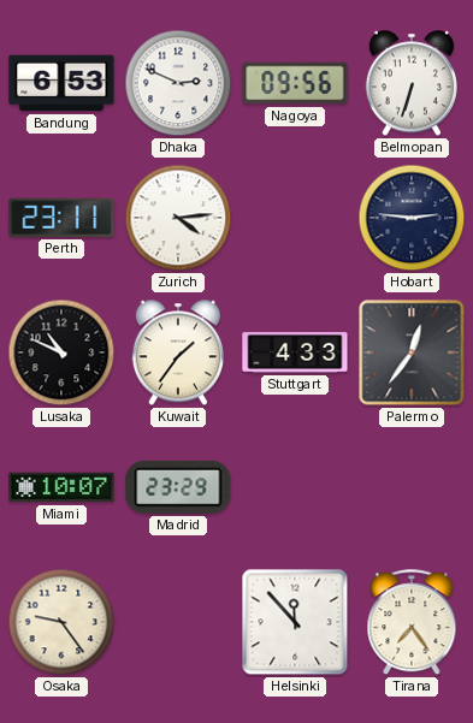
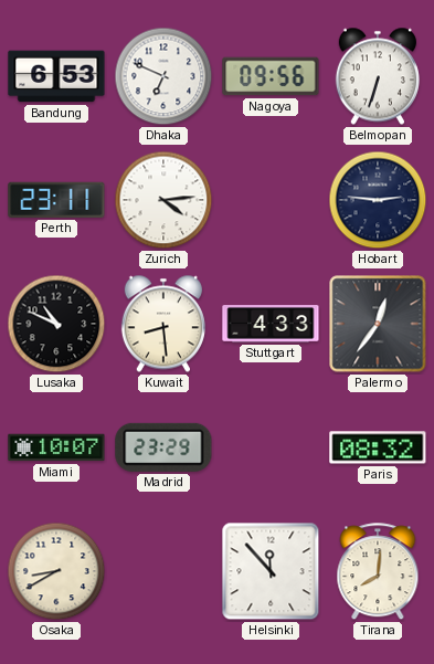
Dhaka: 2:49 -> 6:49
Kuwait: 1:36 -> 8:29
Paris: none -> 08:32
Osaka: 9:24 -> 8:40
Tirana: 7:24 -> 8:01
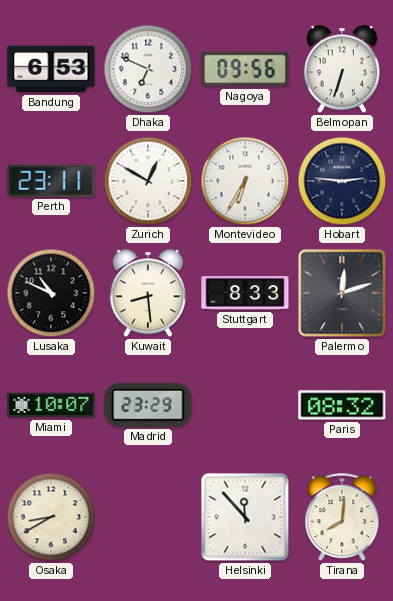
Zurich: 4:14 -> 12:50
Montevideo: none -> 6:35
Stuttgart: 4:33 -> 8:33
Palermo: 12:36 -> 12:12
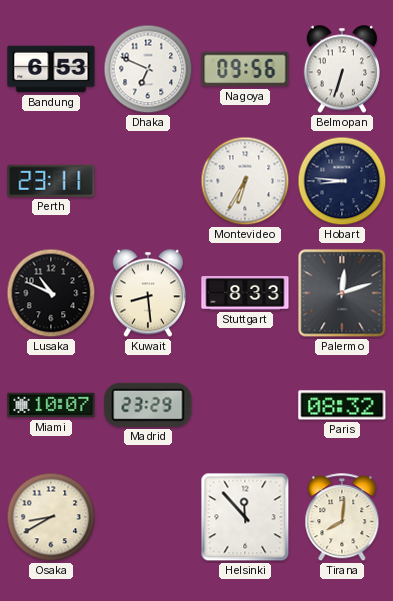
Zurich: 12:50 -> none
Hobart: 2:46 -> 8:46
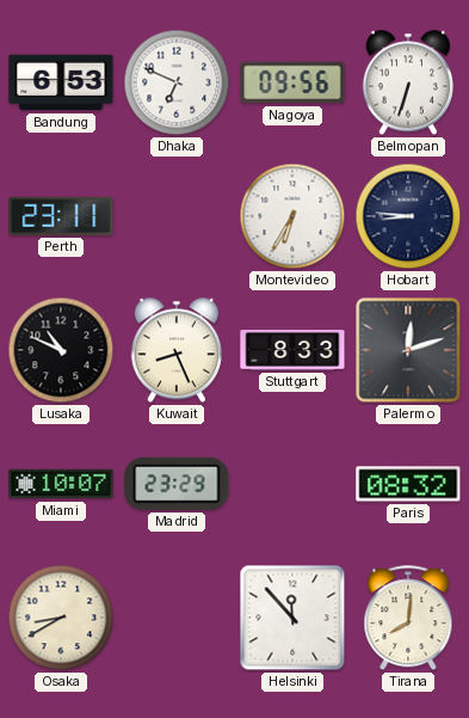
Kuwait: 8:29 -> 8:26
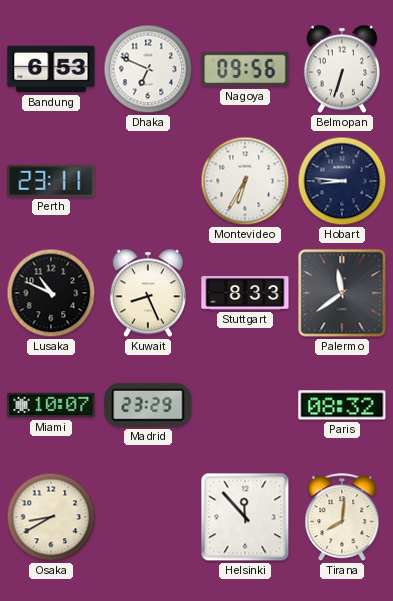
Palermo: 12:12 -> 11:39
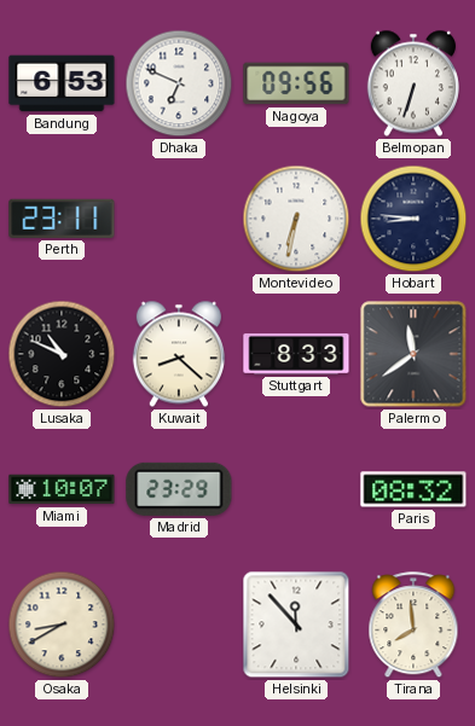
Montevideo: 6:35 -> 6:32
Kuwait: 8:26 -> 8:22
Tirana: 8:01 -> 7:59
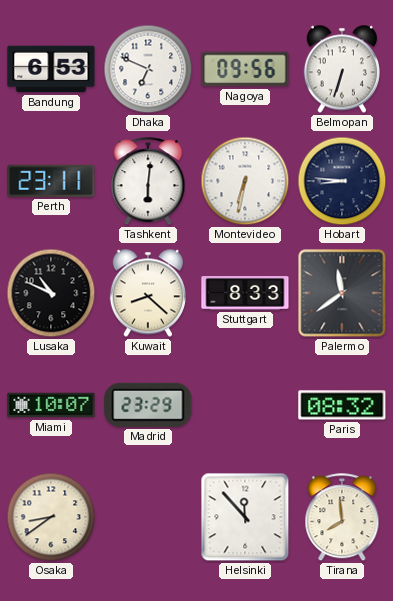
Tashkent: none -> 6:01
Osaka: 8:40 -> 8:39
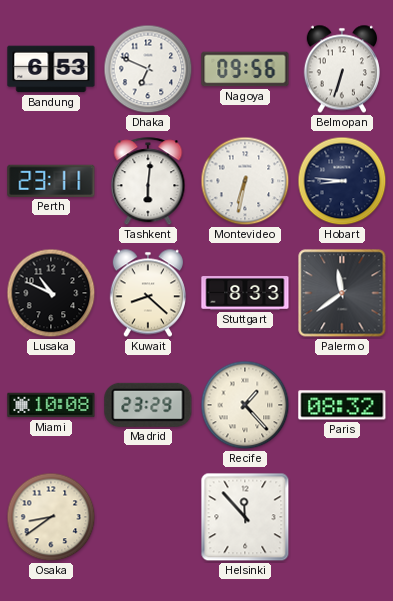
Miami: 10:07 -> 10:08
Recife: none -> 1:23
Tirana: 7:59 -> none
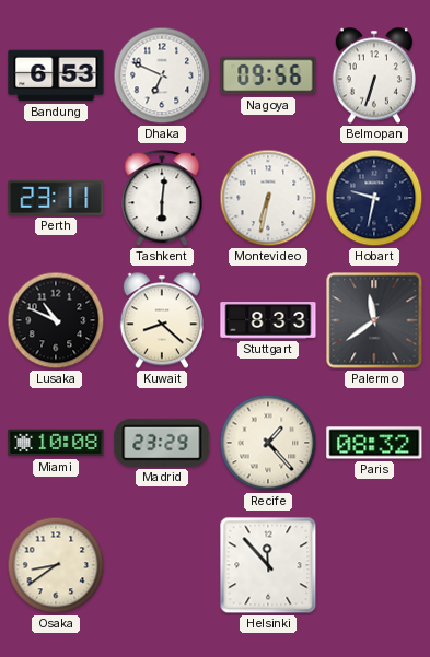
Hobart: 8:46 -> 9:32
